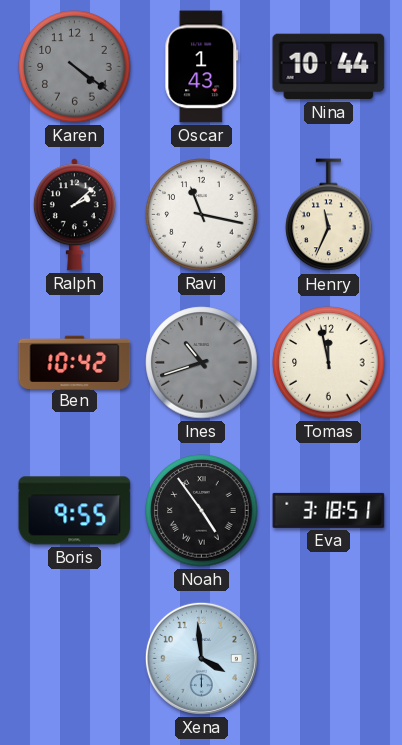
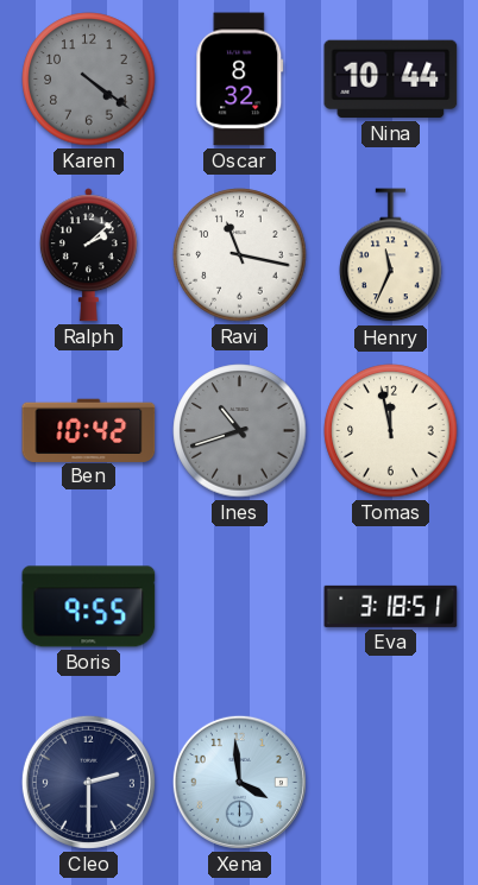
Oscar: 1:43 -> 8:32
Noah: 4:54 -> none
Cleo: none -> 2:30
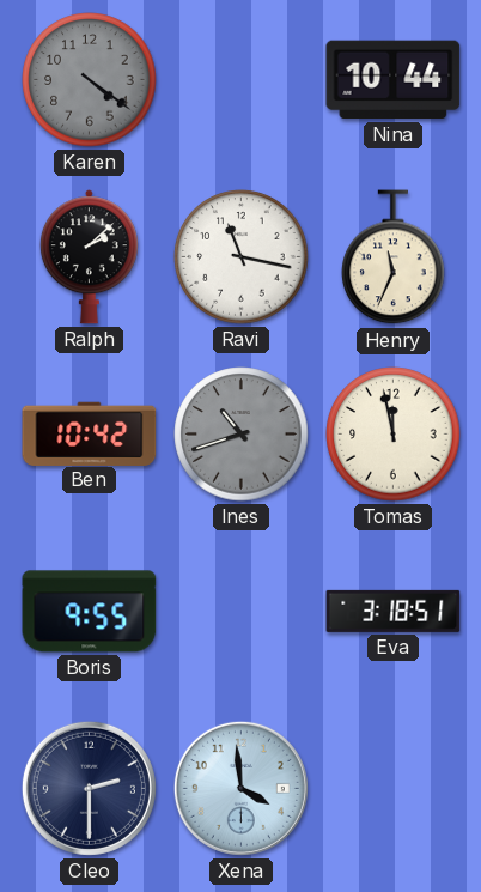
Oscar: 8:32 -> none
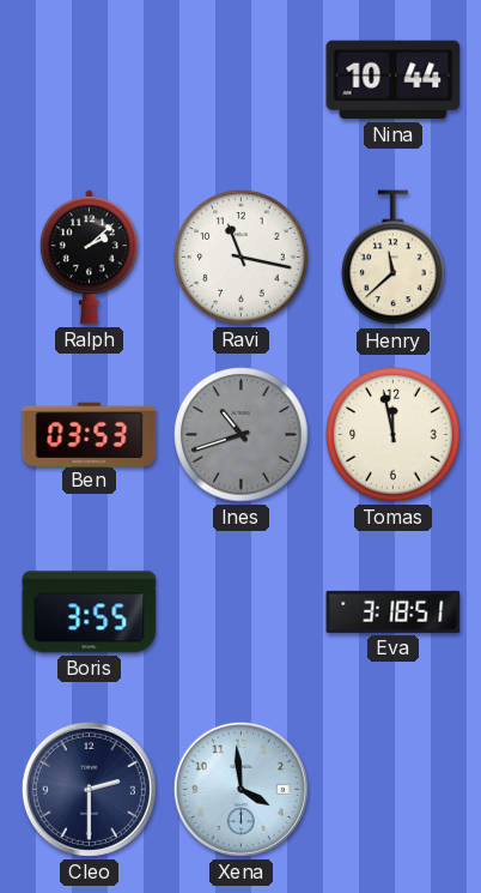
Karen: 4:21 -> none
Henry: 11:34 -> 11:38
Ben: 10:42 -> 03:53
Boris: 9:55 -> 3:55
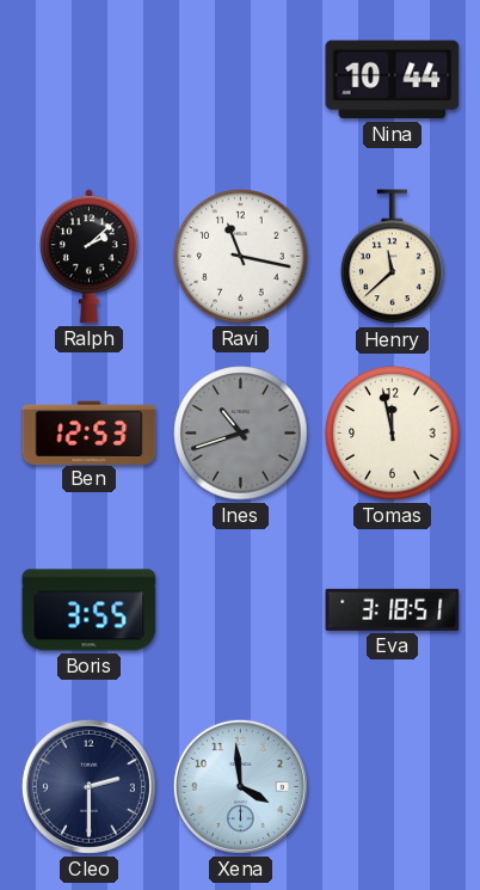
Ben: 03:53 -> 12:53
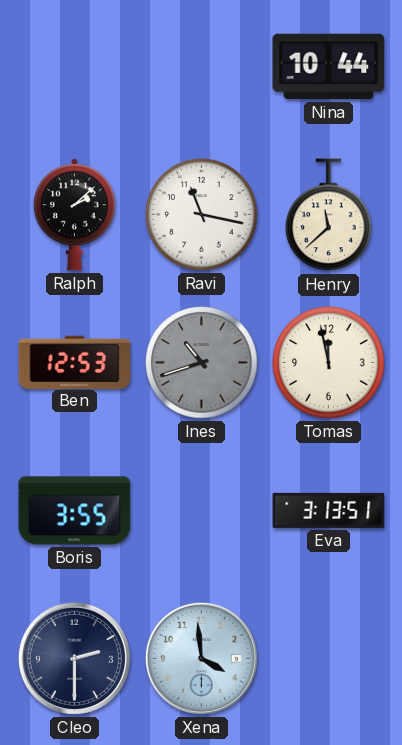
Eva: 3:18 -> 3:13
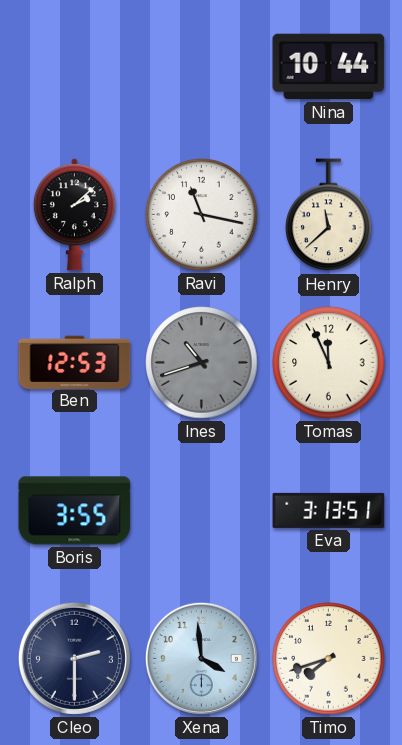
Tomas: 11:58 -> 11:56
Timo: none -> 7:42
